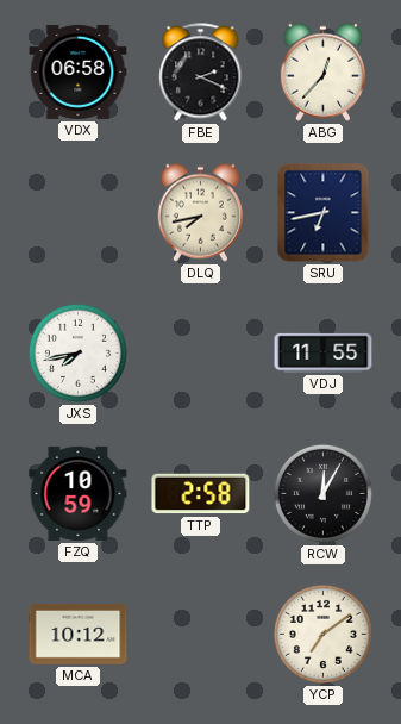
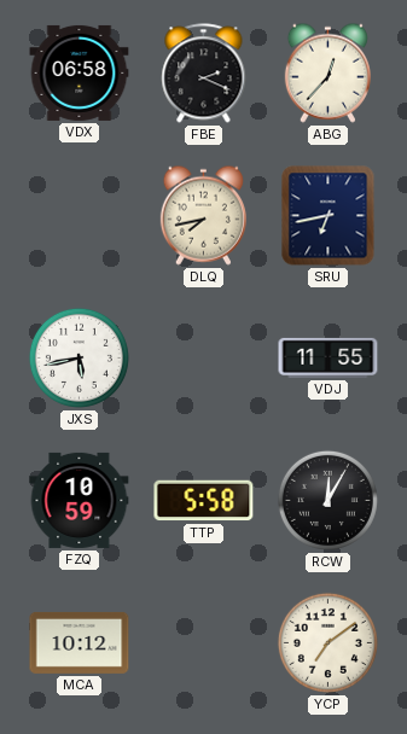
JXS: 7:43 -> 5:43
TTP: 2:58 -> 5:58
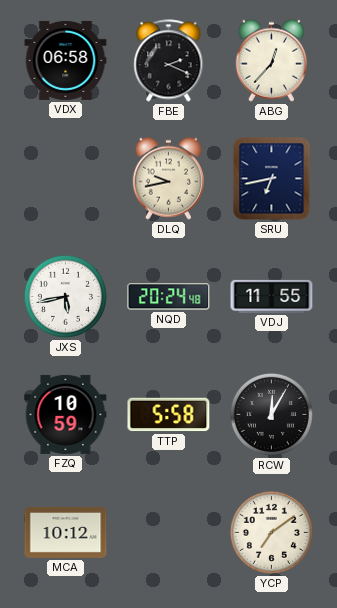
DLQ: 7:43 -> 9:43
NQD: none -> 20:24
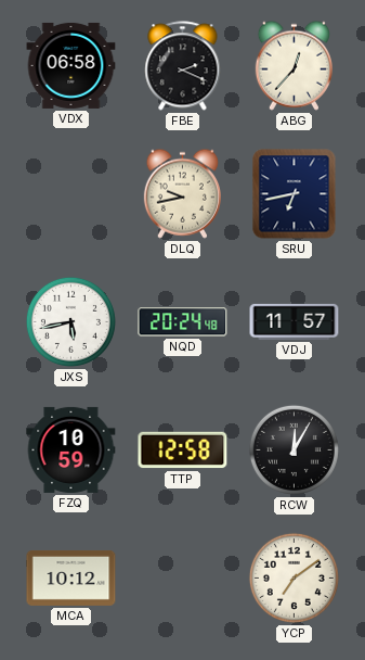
VDJ: 11:55 -> 11:57
TTP: 5:58 -> 12:58
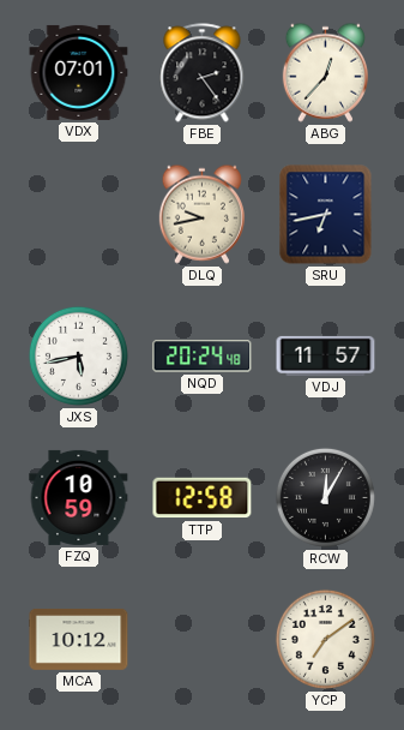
VDX: 06:58 -> 07:01
FBE: 2:19 -> 2:24
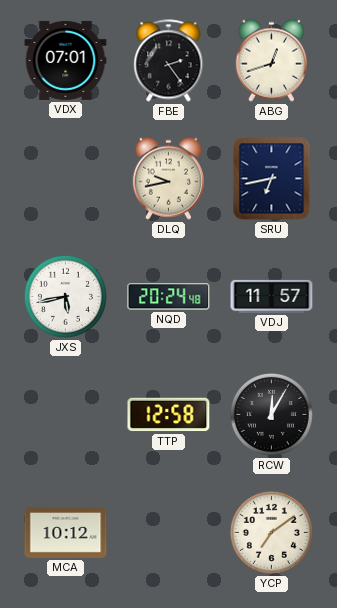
ABG: 12:37 -> 12:42
FZQ: 10:59 -> none
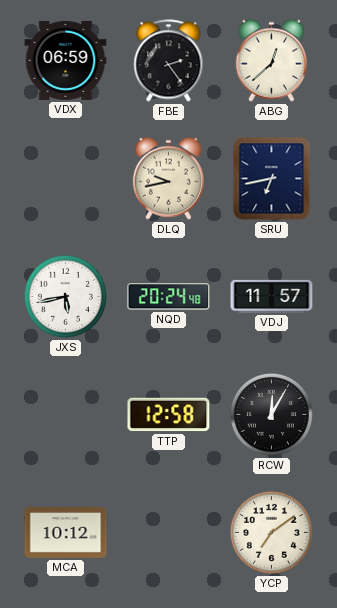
VDX: 07:01 -> 06:59
ABG: 12:42 -> 12:38
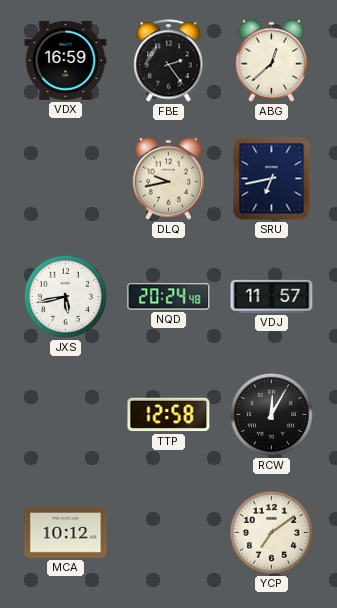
VDX: 06:59 -> 16:59
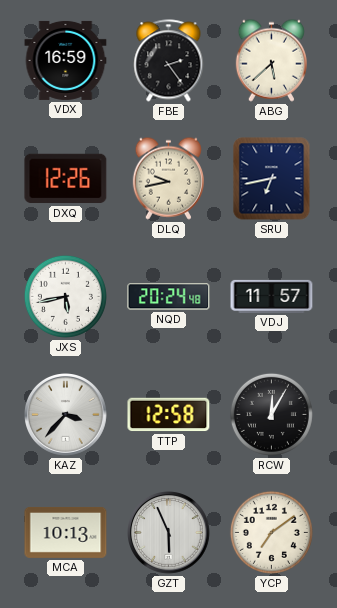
ABG: 12:38 -> 5:38
DXQ: none -> 12:26
KAZ: none -> 3:37
MCA: 10:12 -> 10:13
GZT: none -> 5:56
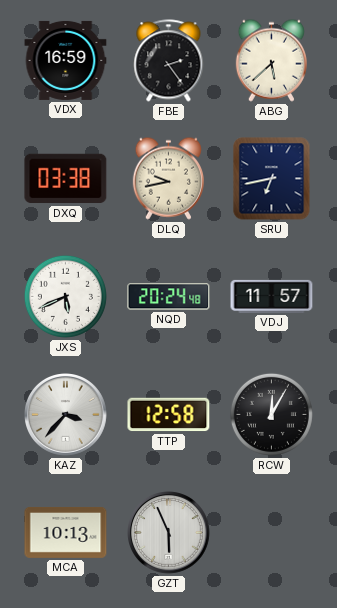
DXQ: 12:26 -> 03:38
JXS: 5:43 -> 5:41
YCP: 7:09 -> none
